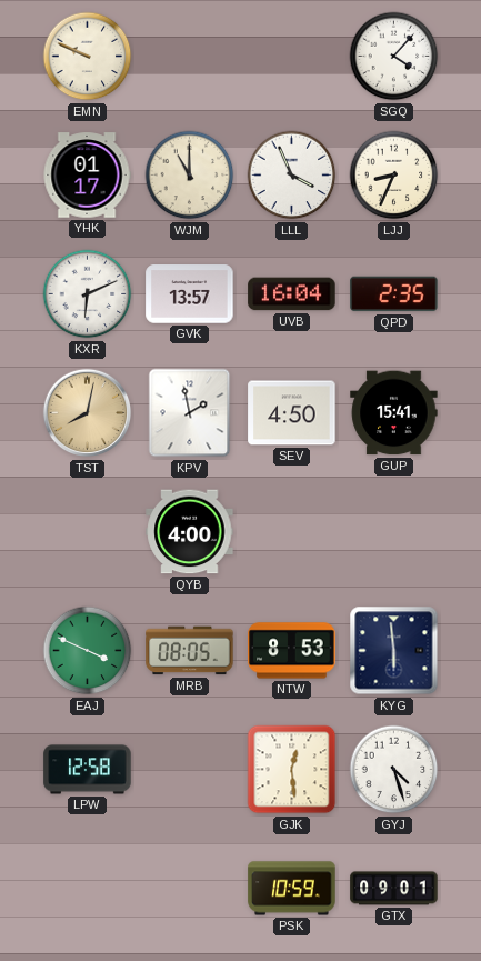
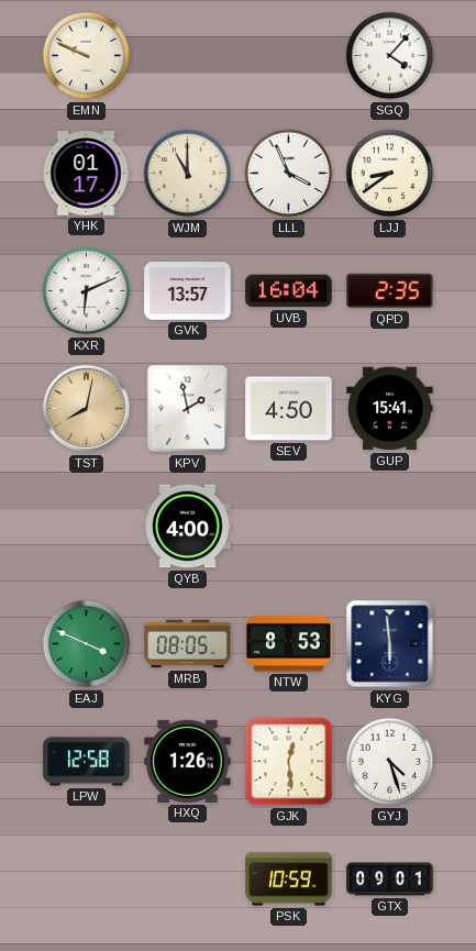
LJJ: 8:34 -> 8:39
HXQ: none -> 1:26
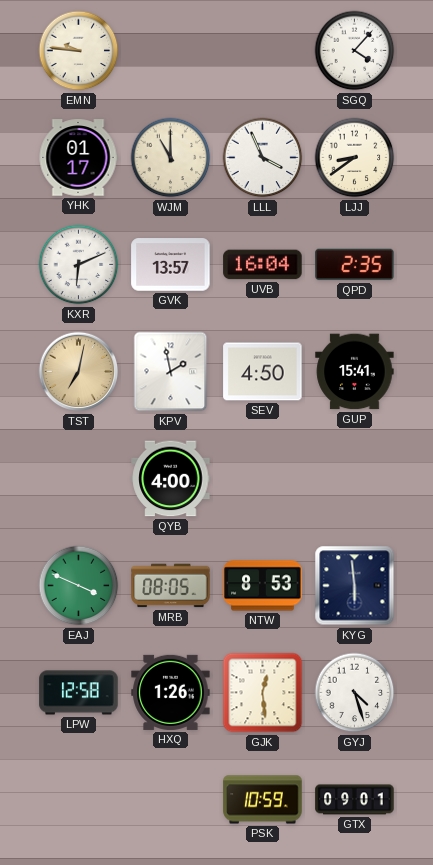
EMN: 9:49 -> 9:46
TST: 8:02 -> 7:02
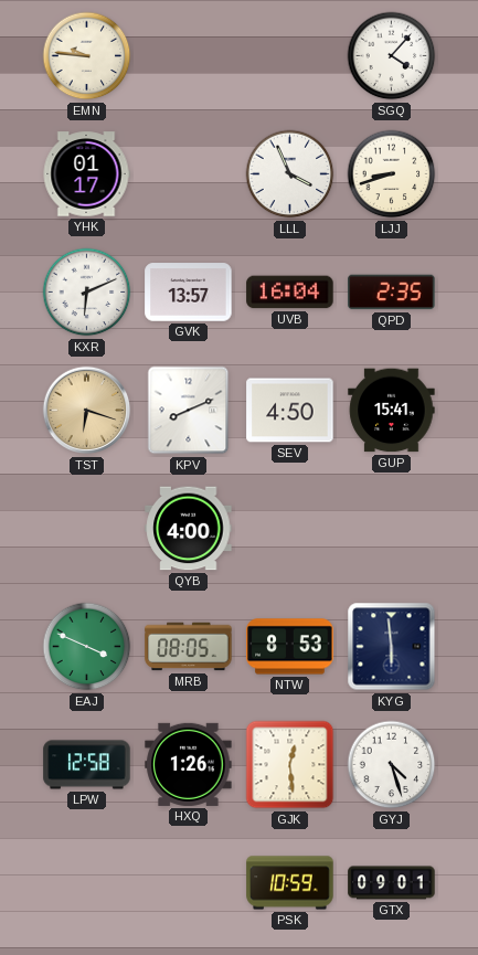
WJM: 11:00 -> none
LJJ: 8:39 -> 8:42
TST: 7:02 -> 6:18
KPV: 1:58 -> 8:11
